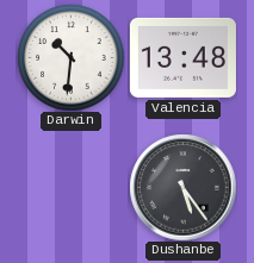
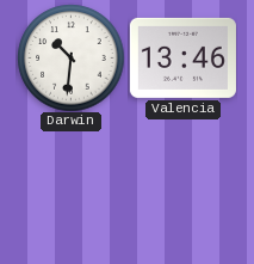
Valencia: 13:48 -> 13:46
Dushanbe: 5:24 -> none
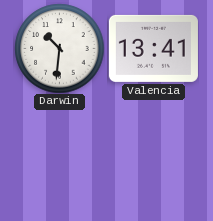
Valencia: 13:46 -> 13:41
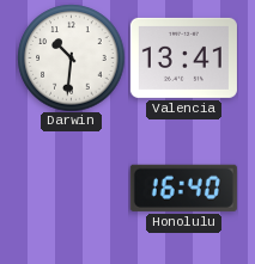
Honolulu: none -> 16:40
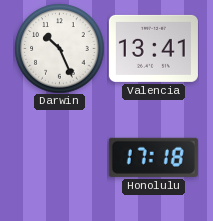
Darwin: 10:31 -> 10:26
Honolulu: 16:40 -> 17:18
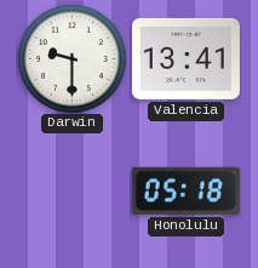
Darwin: 10:26 -> 9:30
Honolulu: 17:18 -> 05:18
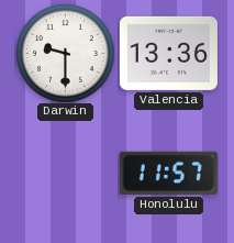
Valencia: 13:41 -> 13:36
Honolulu: 05:18 -> 11:57
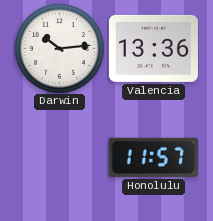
Darwin: 9:30 -> 10:14
